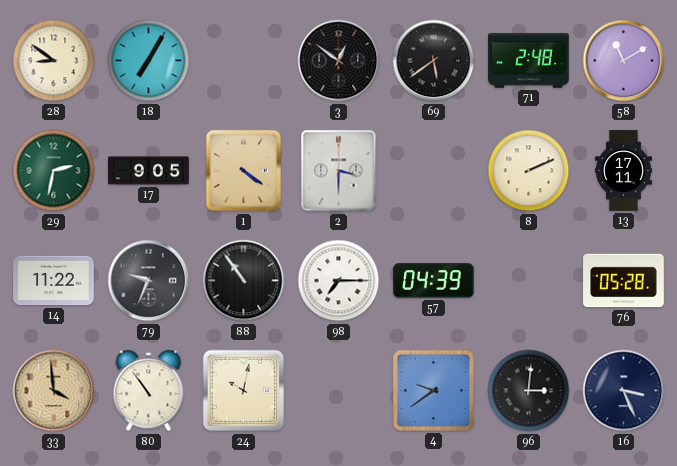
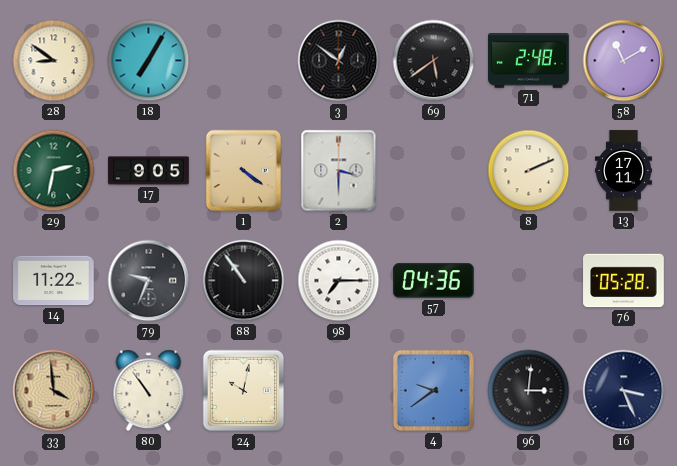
57: 04:39 -> 04:36
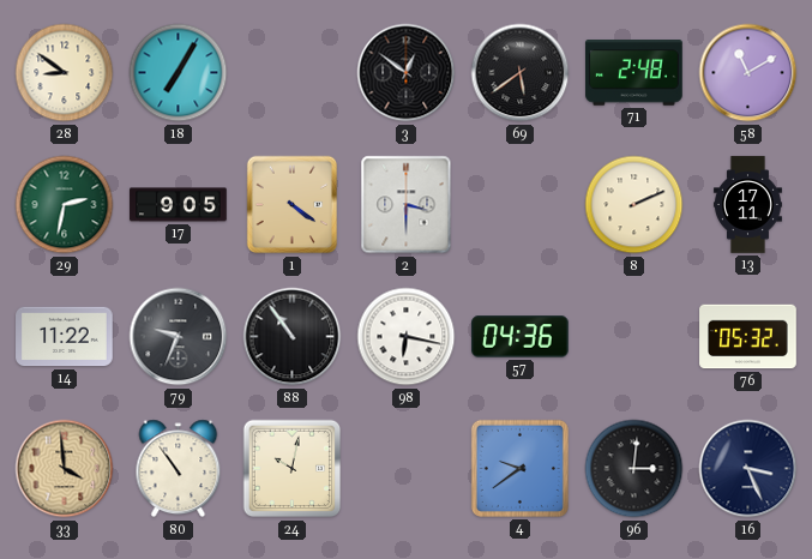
98: 7:15 -> 6:17
76: 05:28 -> 05:32
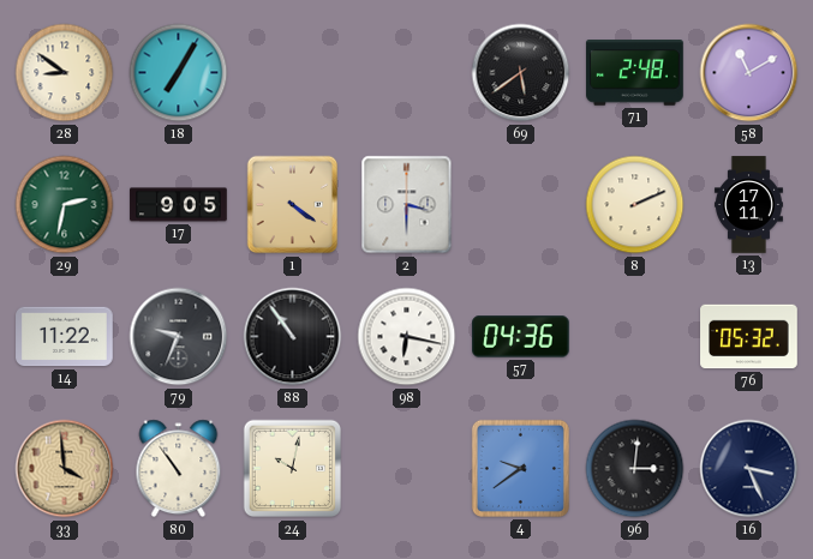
3: 12:51 -> none
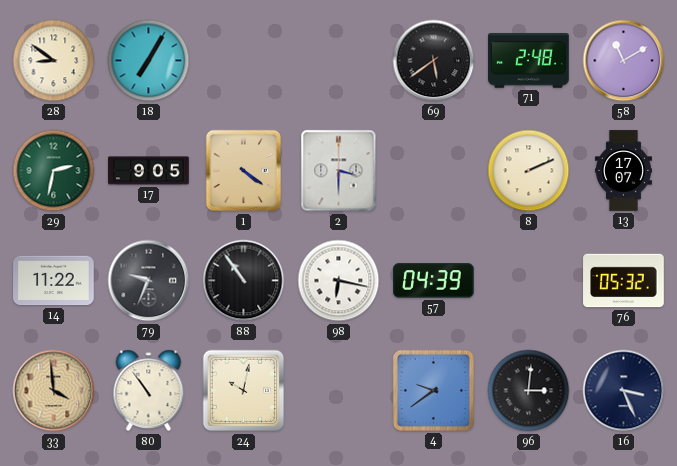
13: 17:11 -> 17:07
57: 04:36 -> 04:39
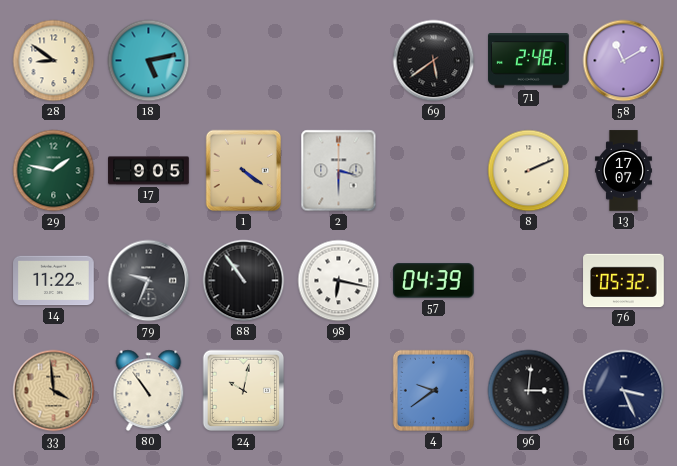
18: 7:05 -> 5:13
29: 2:32 -> 1:47
